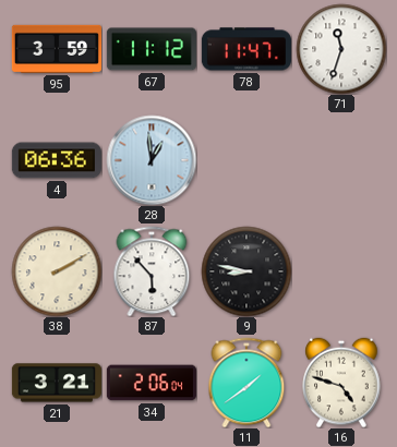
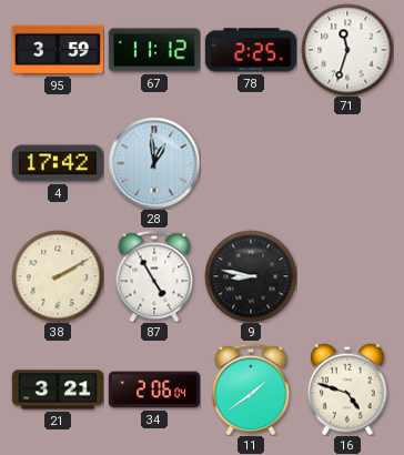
78: 11:47 -> 2:25
4: 06:36 -> 17:42
87: 5:53 -> 4:55
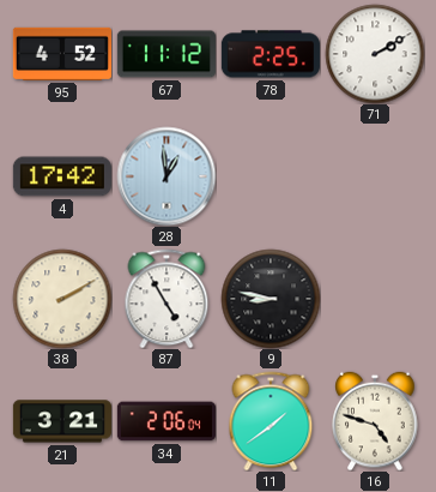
95: 3:59 -> 4:52
71: 11:33 -> 2:10
